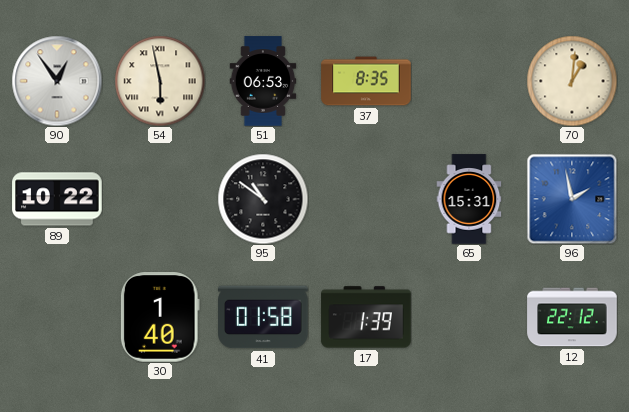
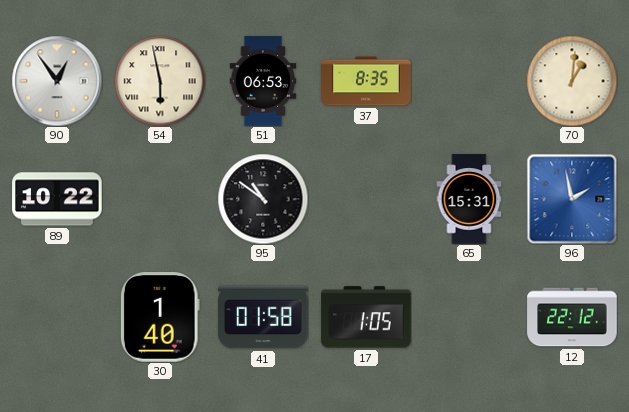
17: 1:39 -> 1:05
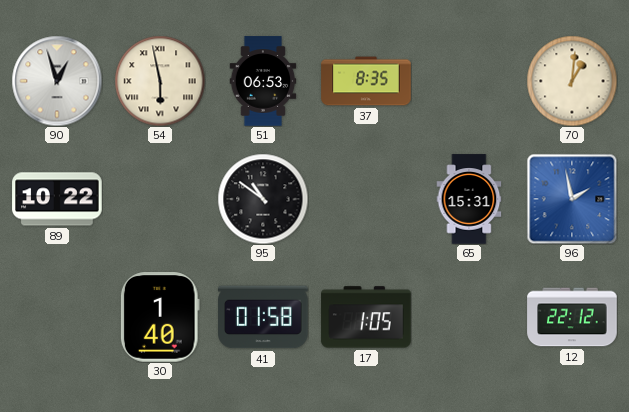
90: 12:54 -> 12:57
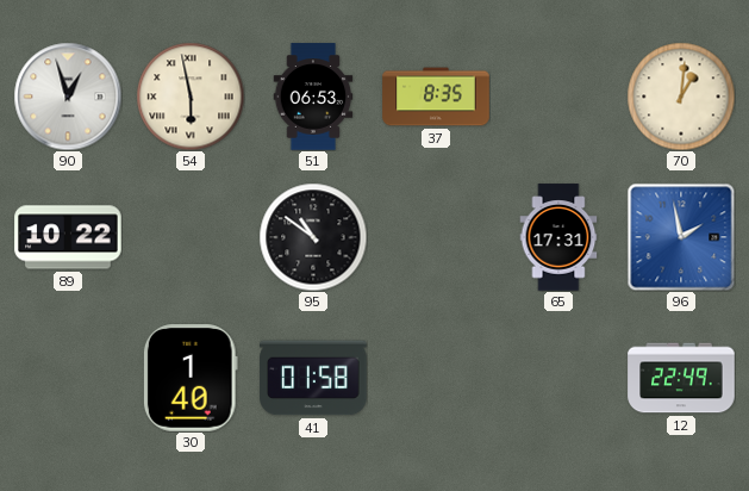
65: 15:31 -> 17:31
17: 1:05 -> none
12: 22:12 -> 22:49
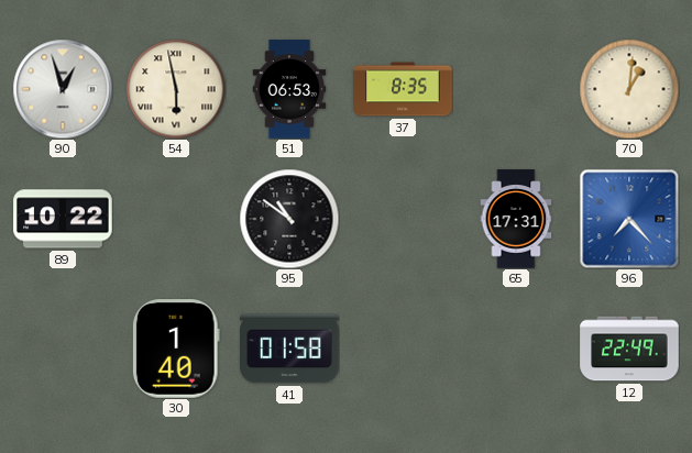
96: 1:58 -> 7:23
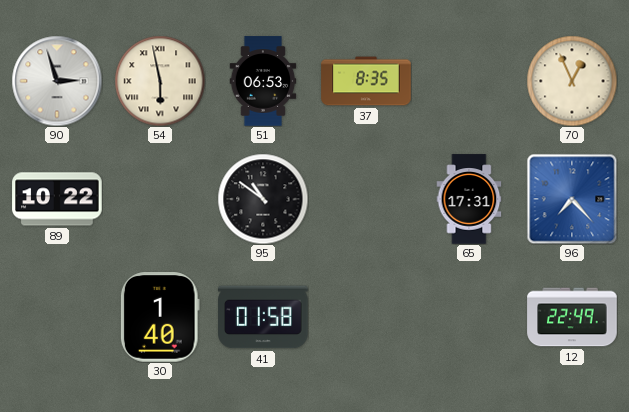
90: 12:57 -> 2:57
70: 1:01 -> 12:56
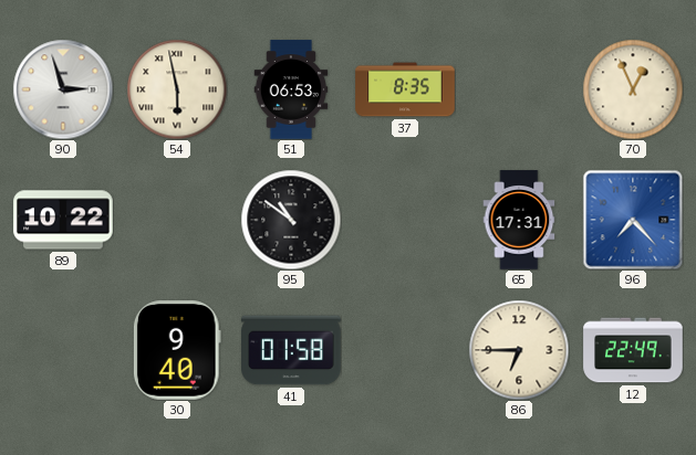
30: 1:40 -> 9:40
86: none -> 6:45
